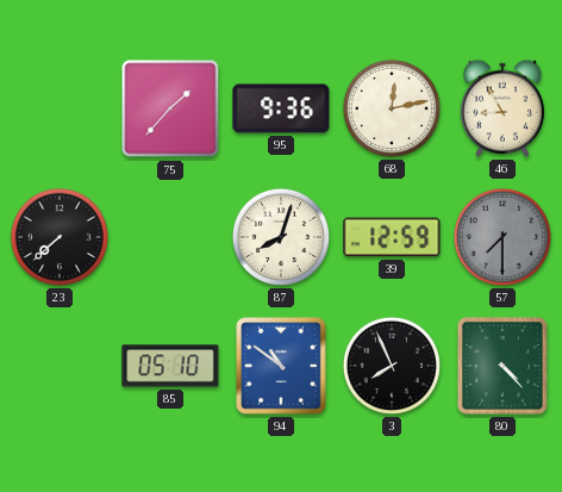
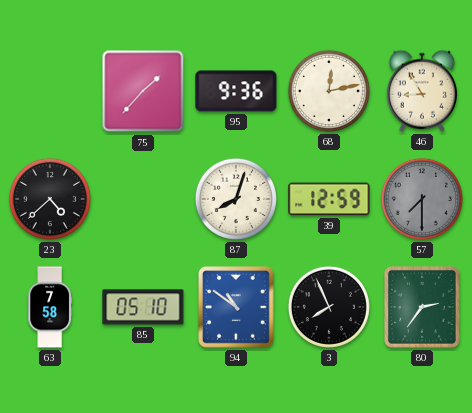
23: 7:38 -> 4:38
63: none -> 7:58
80: 4:23 -> 2:36
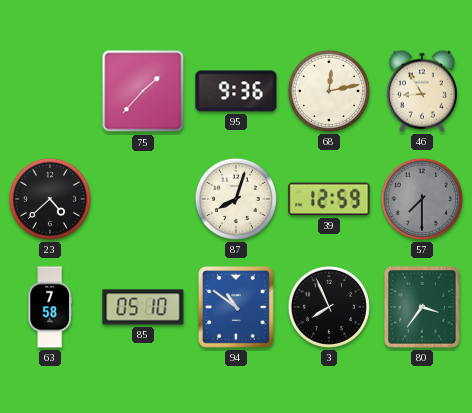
80: 2:36 -> 3:36
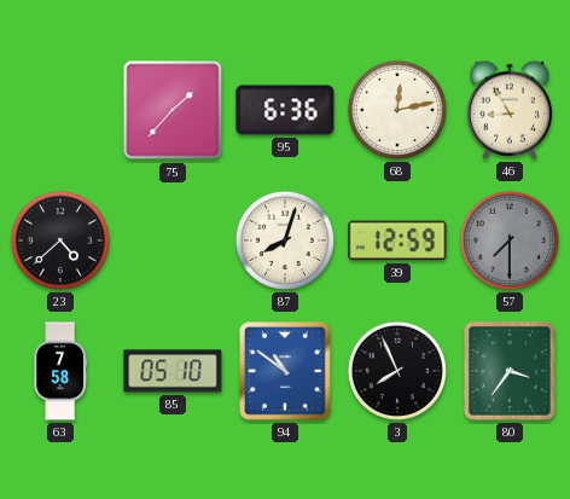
95: 9:36 -> 6:36
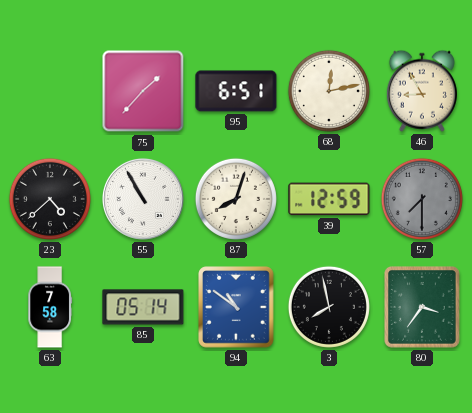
95: 6:36 -> 6:51
55: none -> 10:55
85: 05:10 -> 05:14
3: 7:56 -> 7:58
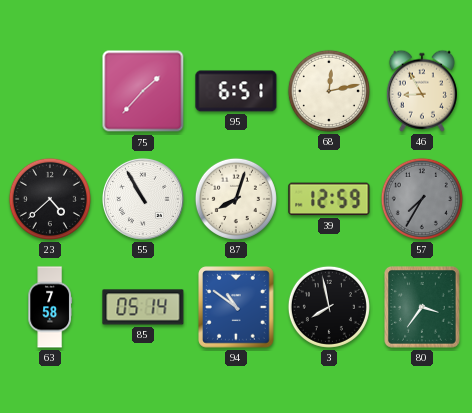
57: 7:30 -> 7:35
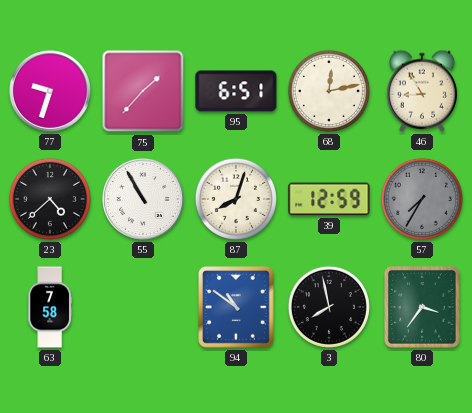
77: none -> 9:33
85: 05:14 -> none
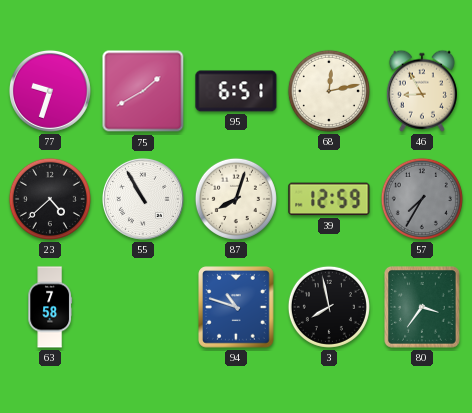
75: 1:37 -> 1:40
94: 10:51 -> 10:48
